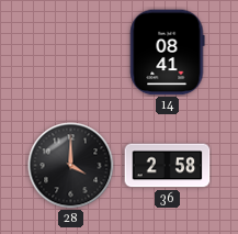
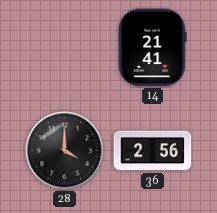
14: 08:41 -> 21:41
36: 2:58 -> 2:56
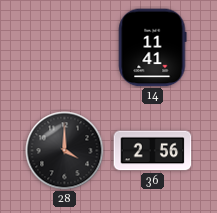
14: 21:41 -> 11:41
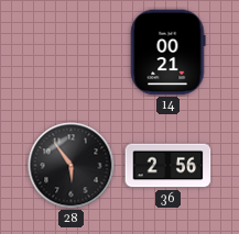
14: 11:41 -> 00:21
28: 4:00 -> 5:54
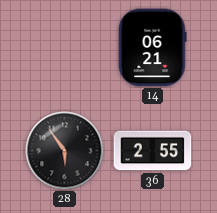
14: 00:21 -> 06:21
36: 2:56 -> 2:55
